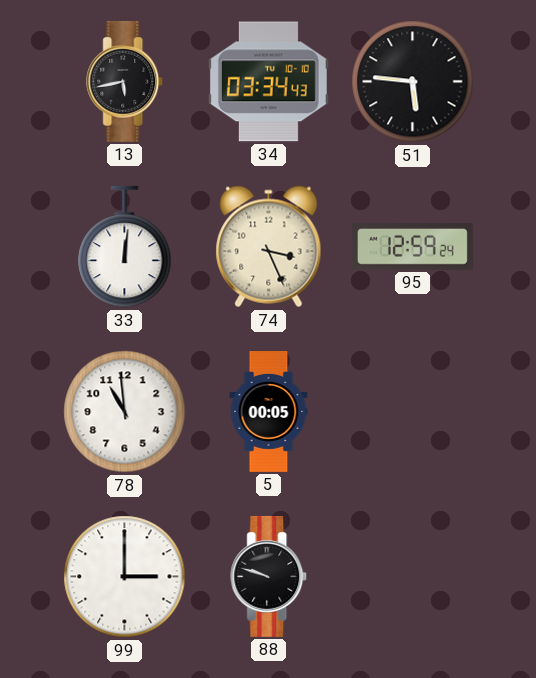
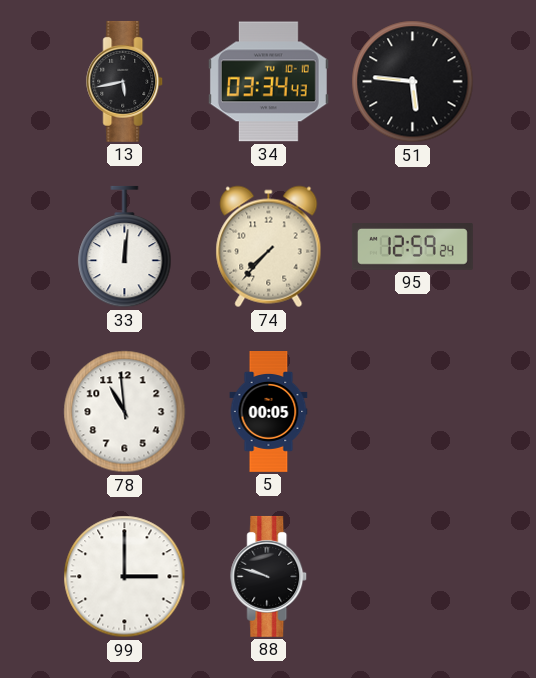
74: 3:26 -> 7:37
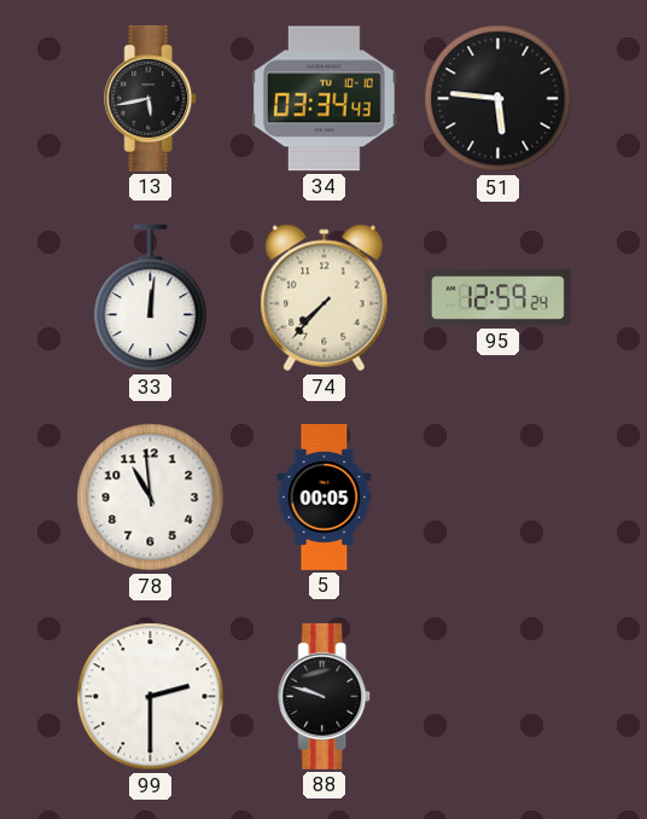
99: 3:00 -> 2:30
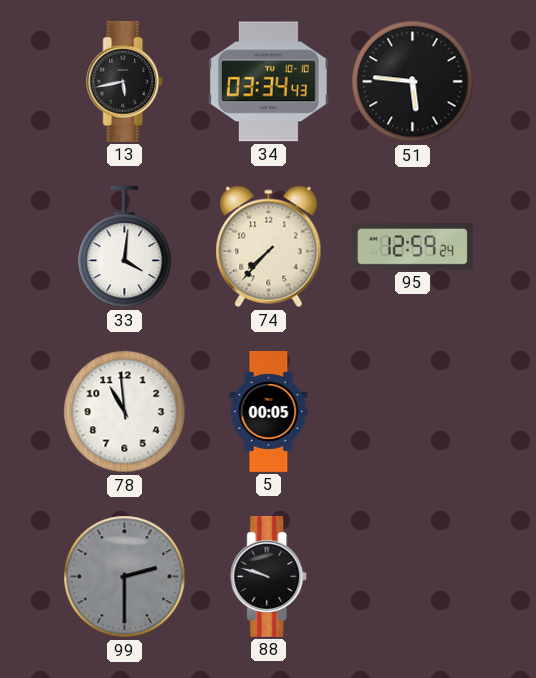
33: 12:01 -> 4:01
99 dial: white -> grey
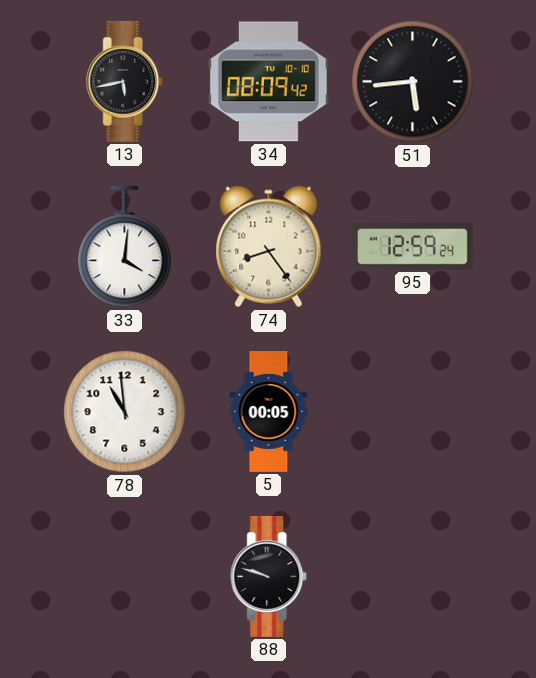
34: 03:34 -> 08:09
51: 5:46 -> 5:44
74: 7:37 -> 8:24
99: 2:30 -> none
